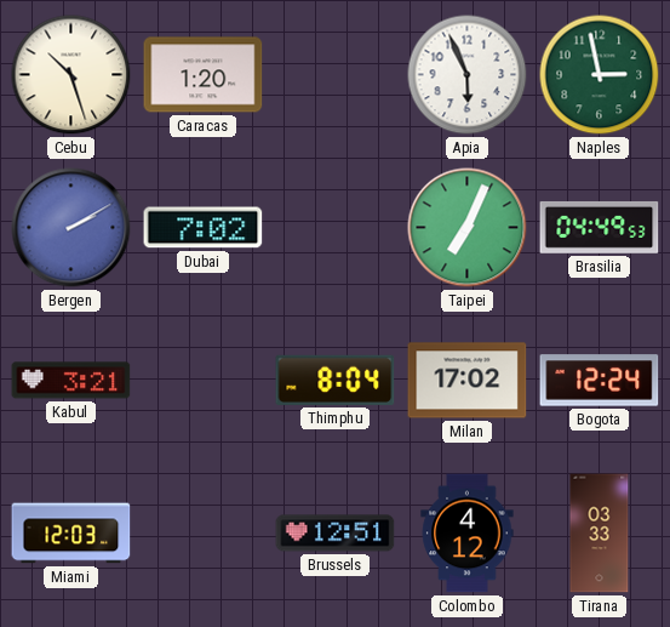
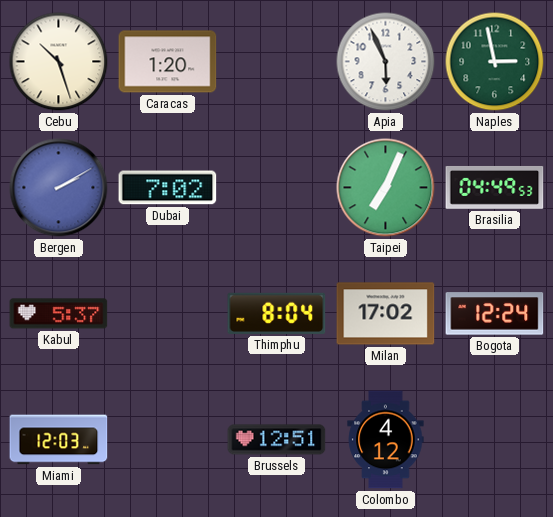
Kabul: 3:21 -> 5:37
Tirana: 03:33 -> none
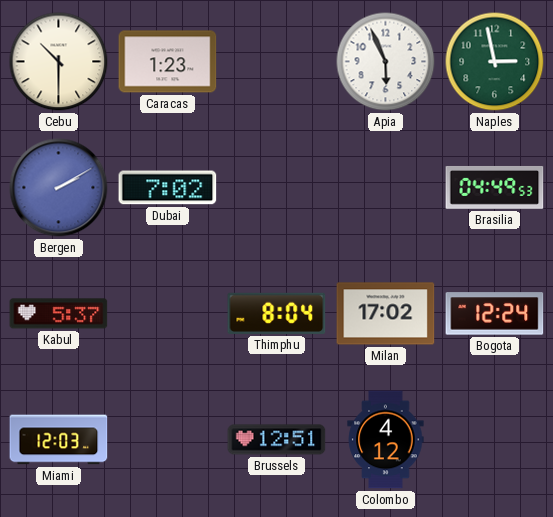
Cebu: 10:27 -> 10:30
Caracas: 1:20 -> 1:23
Taipei: 7:04 -> none
